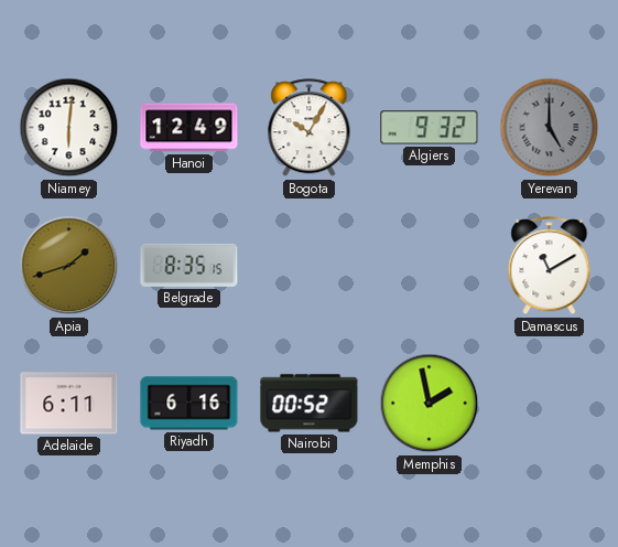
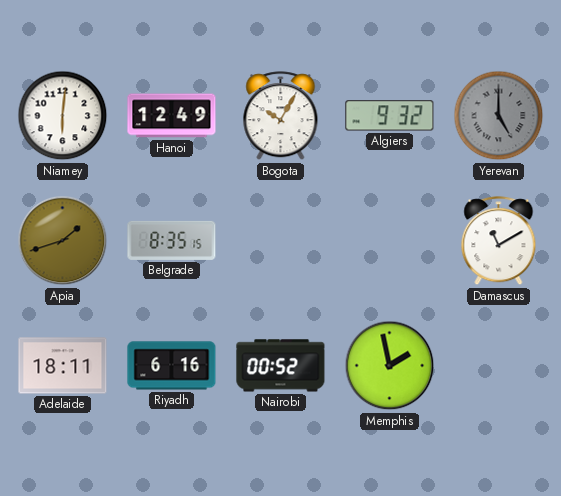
Adelaide: 6:11 -> 18:11
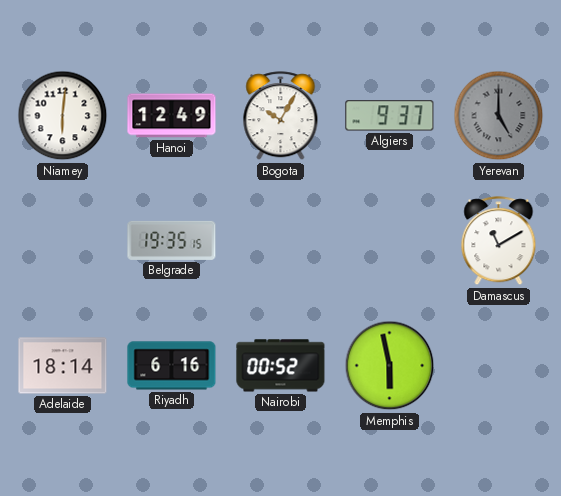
Algiers: 9:32 -> 9:37
Apia: 1:42 -> none
Belgrade: 8:35 -> 19:35
Adelaide: 18:11 -> 18:14
Memphis: 1:58 -> 5:58
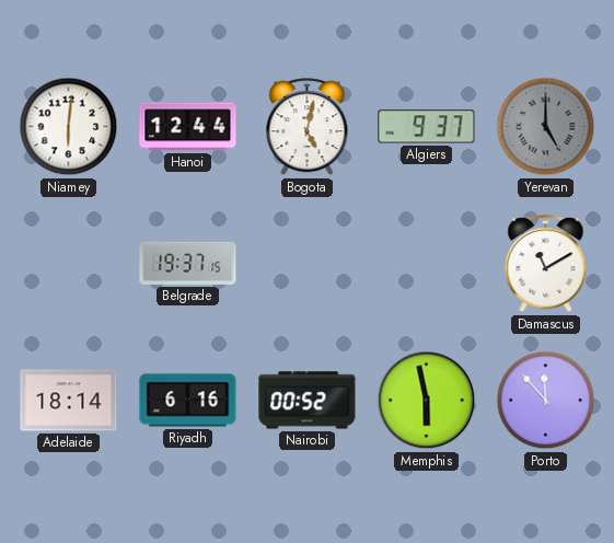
Hanoi: 12:49 -> 12:44
Bogota: 10:05 -> 5:02
Belgrade: 19:35 -> 19:37
Porto: none -> 11:53
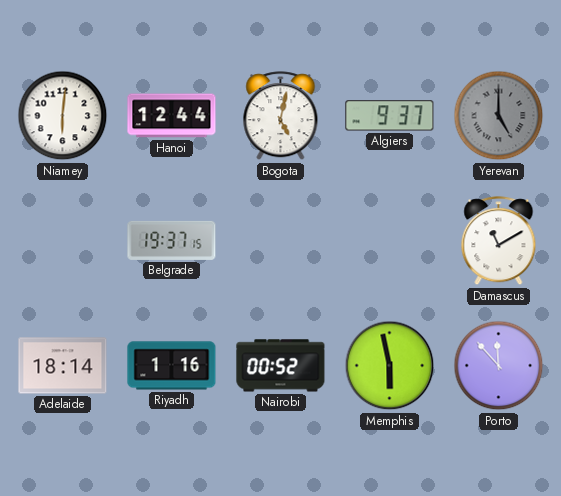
Riyadh: 6:16 -> 1:16
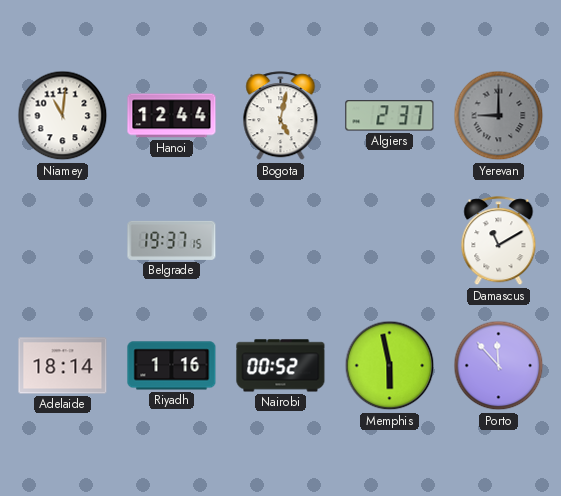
Niamey: 6:01 -> 11:01
Algiers: 9:37 -> 2:37
Yerevan: 5:00 -> 9:00
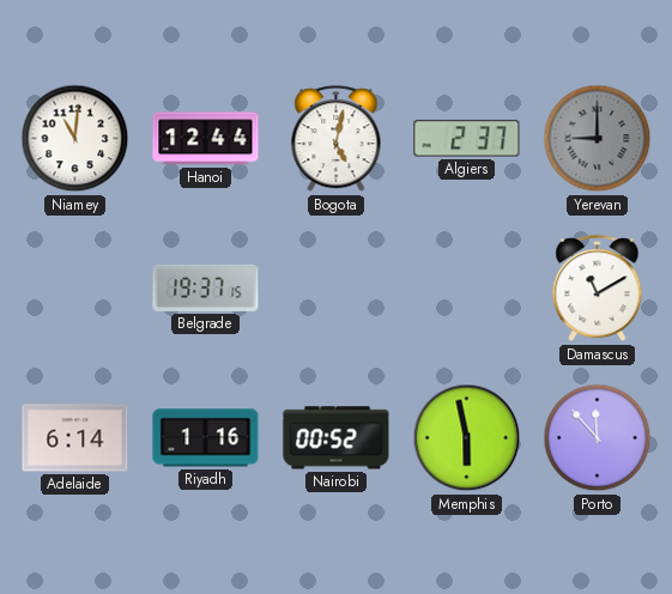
Adelaide: 18:14 -> 6:14
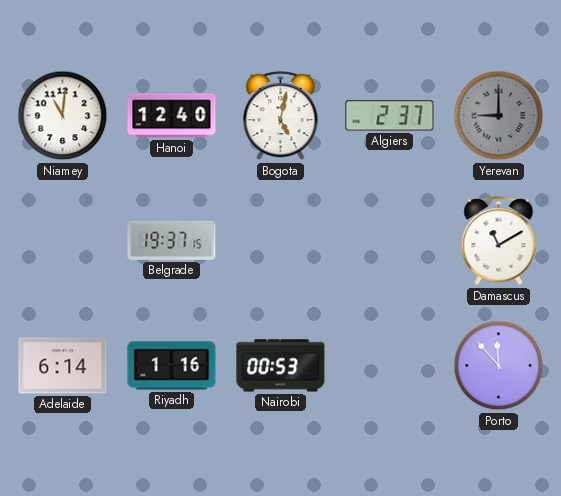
Hanoi: 12:44 -> 12:40
Nairobi: 00:52 -> 00:53
Memphis: 5:58 -> none
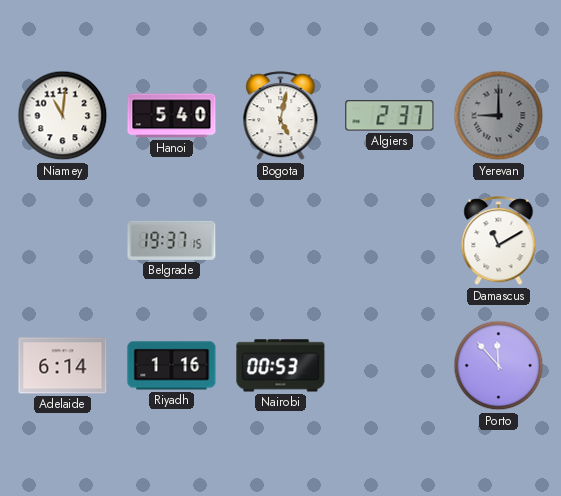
Hanoi: 12:40 -> 5:40
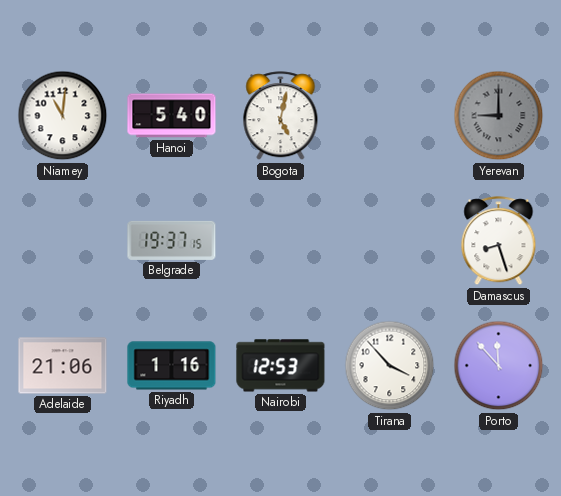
Algiers: 2:37 -> none
Damascus: 11:10 -> 8:27
Adelaide: 6:14 -> 21:06
Nairobi: 00:53 -> 12:53
Tirana: none -> 3:53
